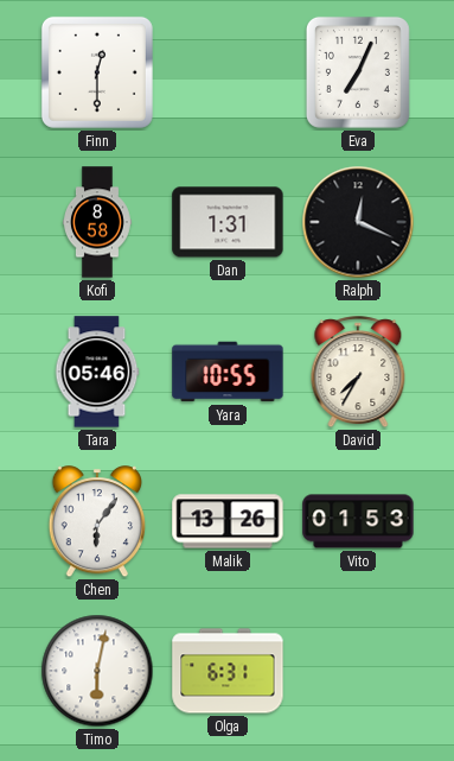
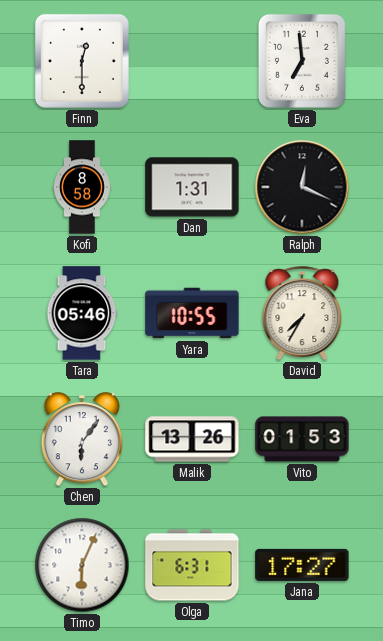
Eva: 7:04 -> 6:59
Timo: 6:02 -> 6:04
Jana: none -> 17:27
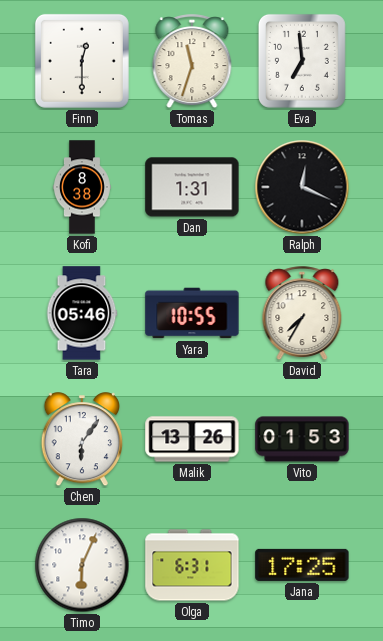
Tomas: none -> 11:33
Kofi: 8:58 -> 8:38
Jana: 17:27 -> 17:25
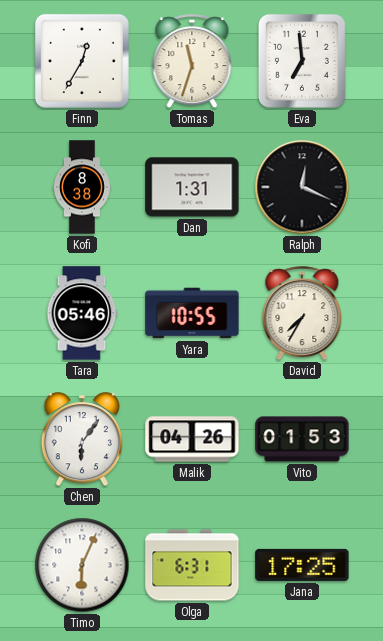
Finn: 12:30 -> 12:35
Malik: 13:26 -> 04:26
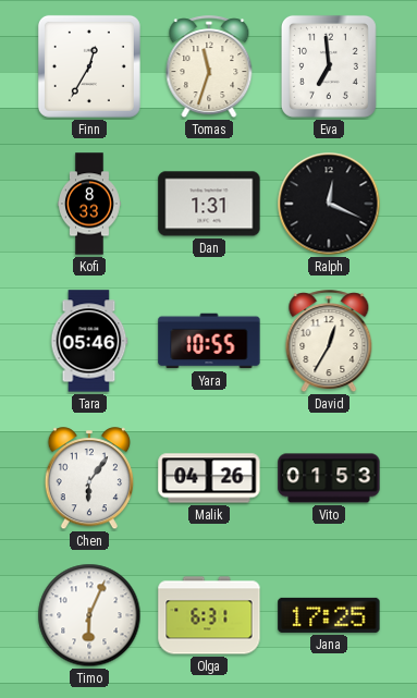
Kofi: 8:38 -> 8:33
David: 7:35 -> 12:35
